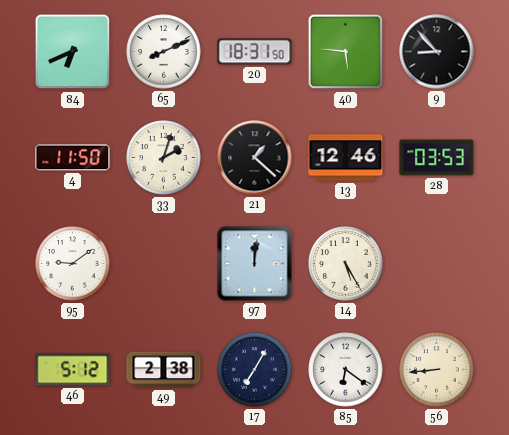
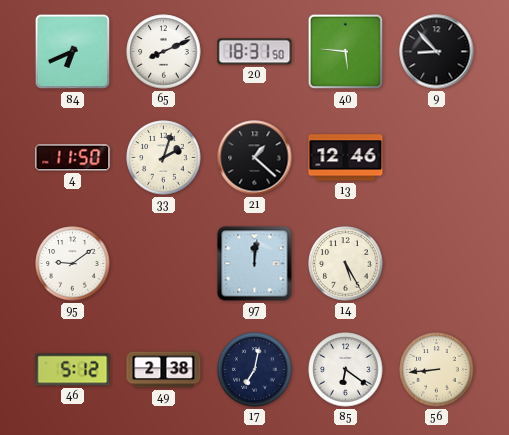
28: 03:53 -> none
17: 7:05 -> 7:02
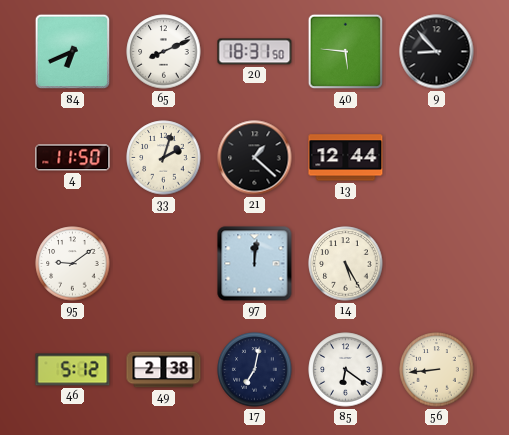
13: 12:46 -> 12:44
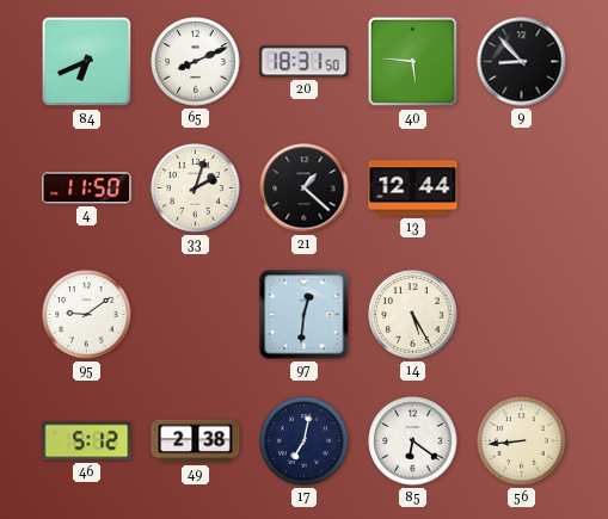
97: 12:01 -> 12:31
